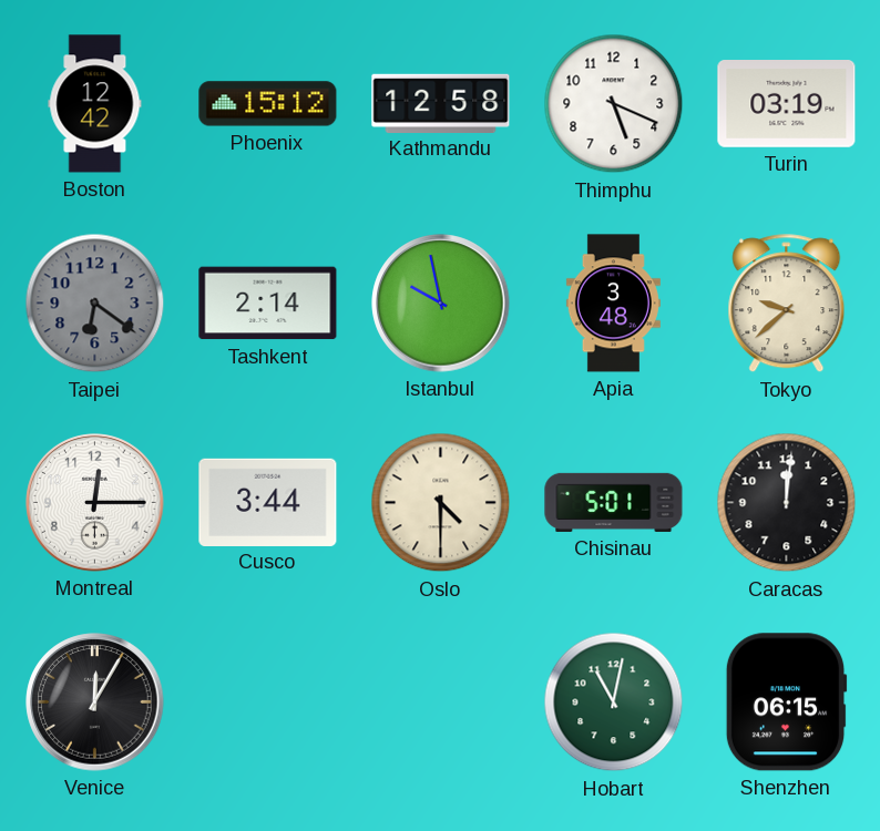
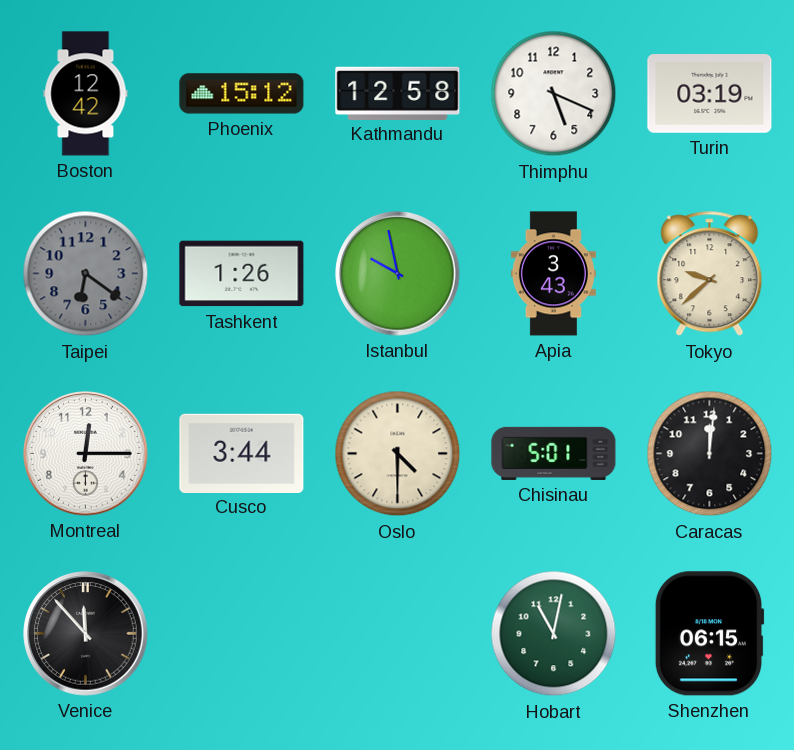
Tashkent: 2:14 -> 1:26
Apia: 3:48 -> 3:43
Venice: 12:05 -> 11:53
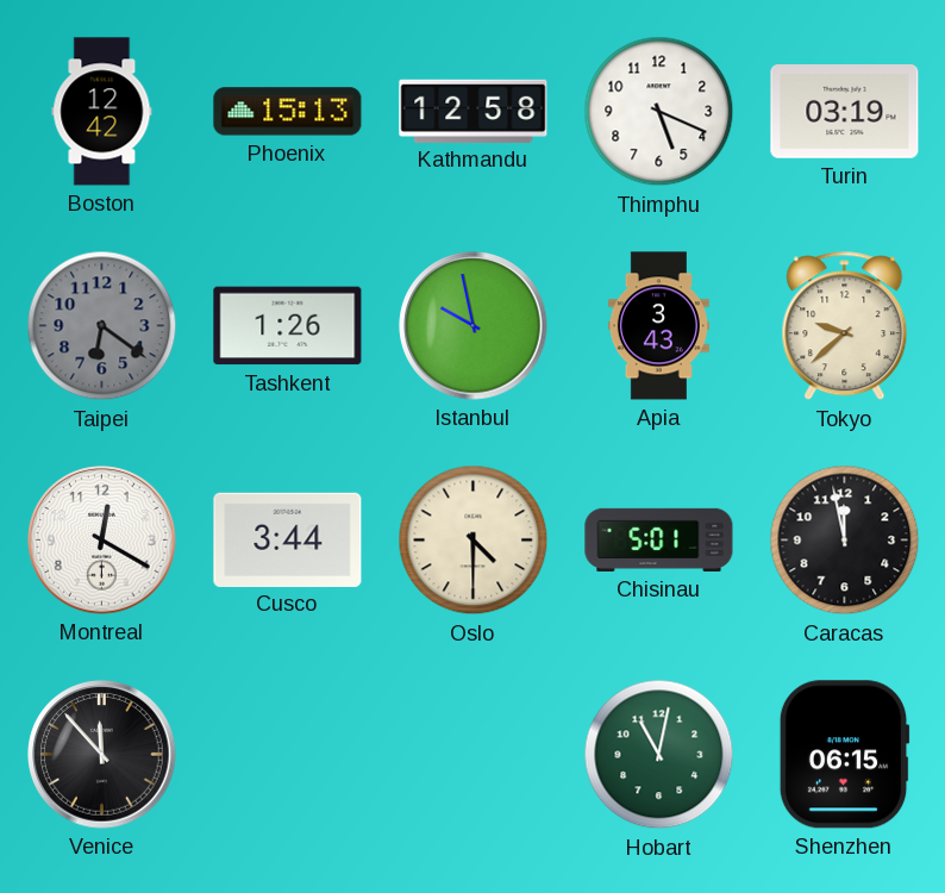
Phoenix: 15:12 -> 15:13
Montreal: 12:15 -> 12:20
Caracas: 12:01 -> 11:58
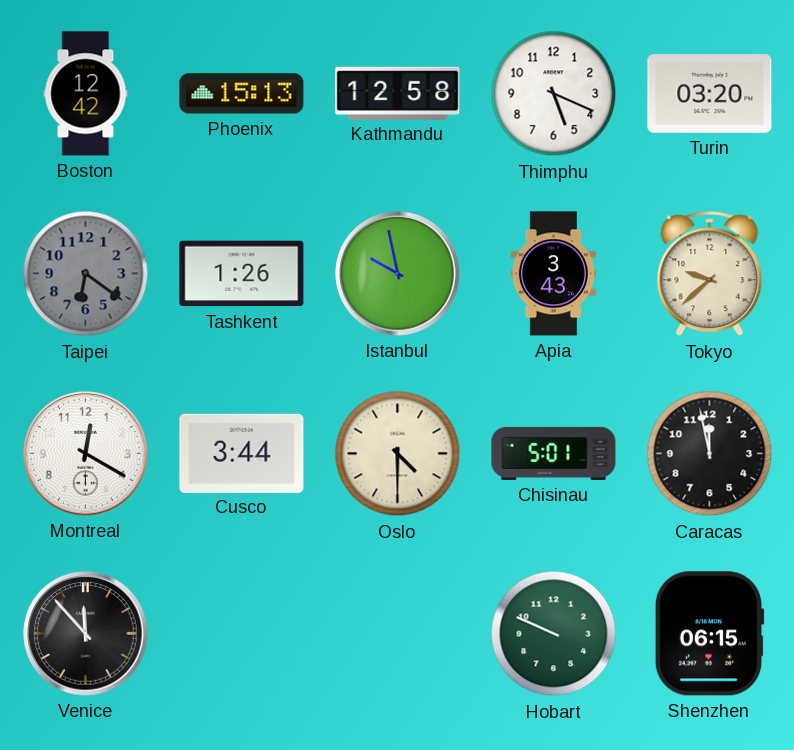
Turin: 03:19 -> 03:20
Hobart: 11:02 -> 9:49
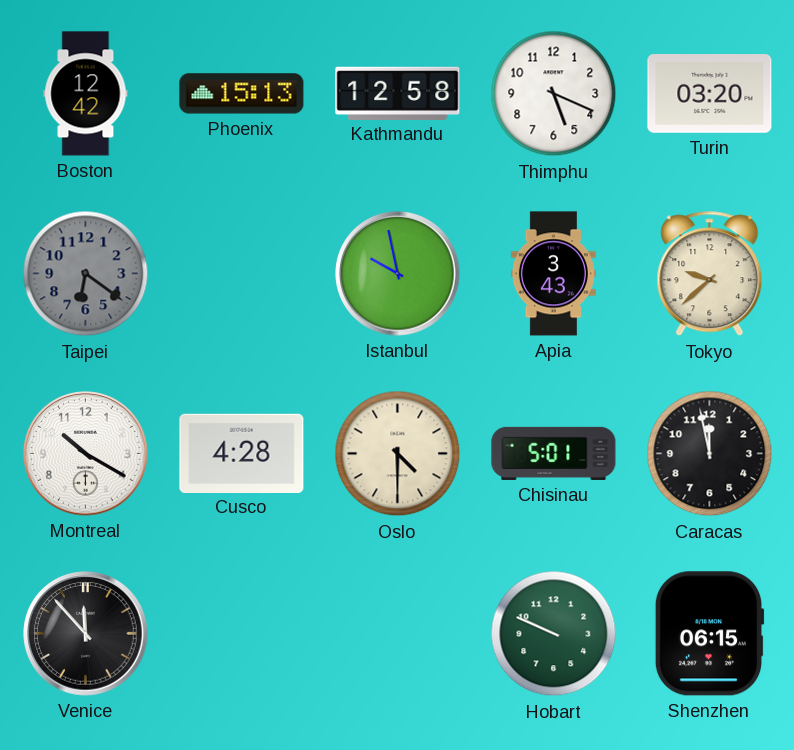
Tashkent: 1:26 -> none
Montreal: 12:20 -> 10:20
Cusco: 3:44 -> 4:28
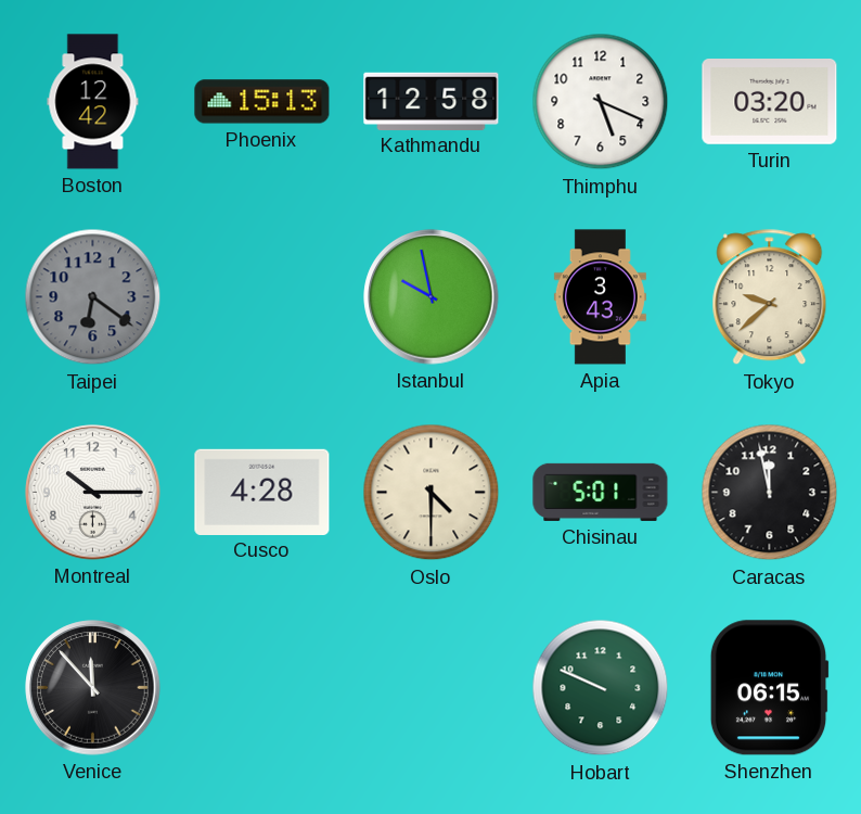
Montreal: 10:20 -> 10:15
